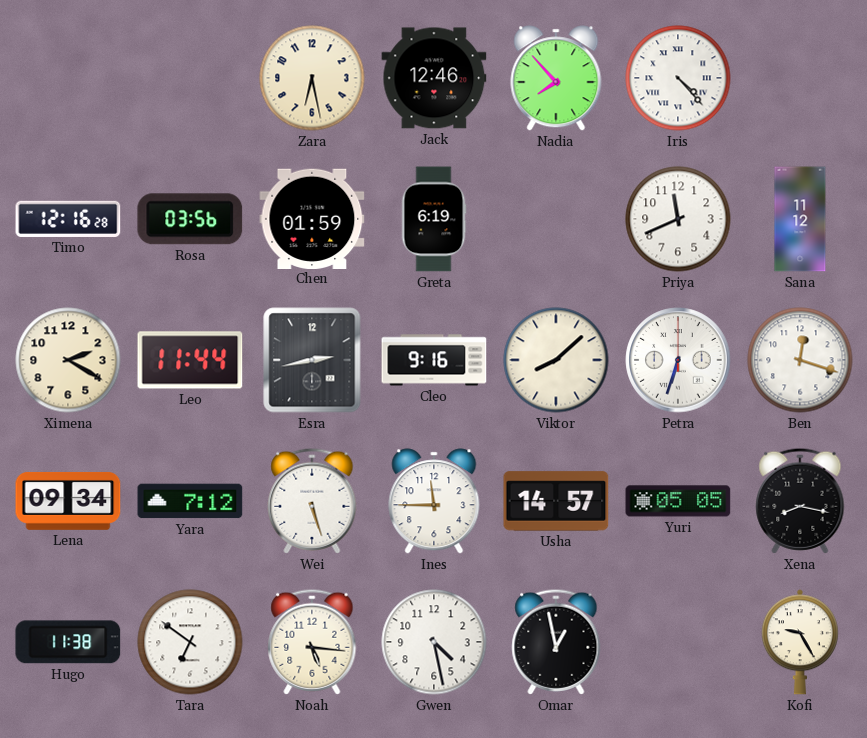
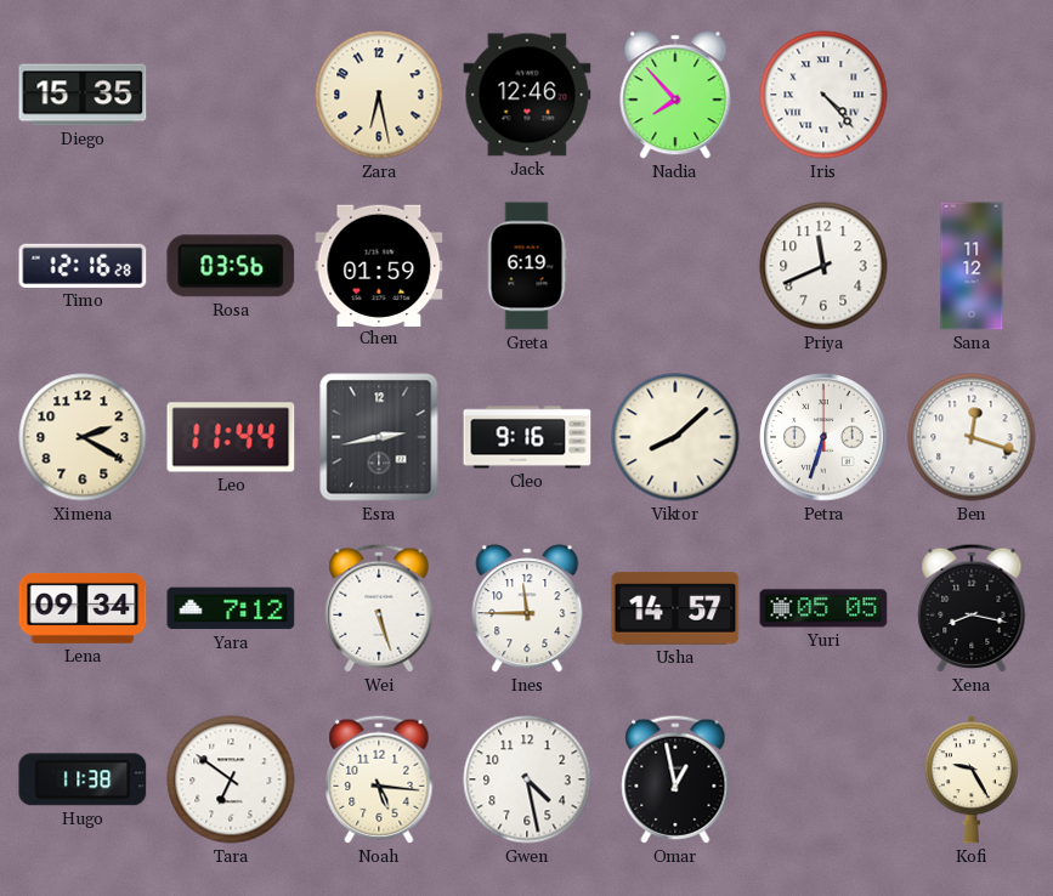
Diego: none -> 15:35
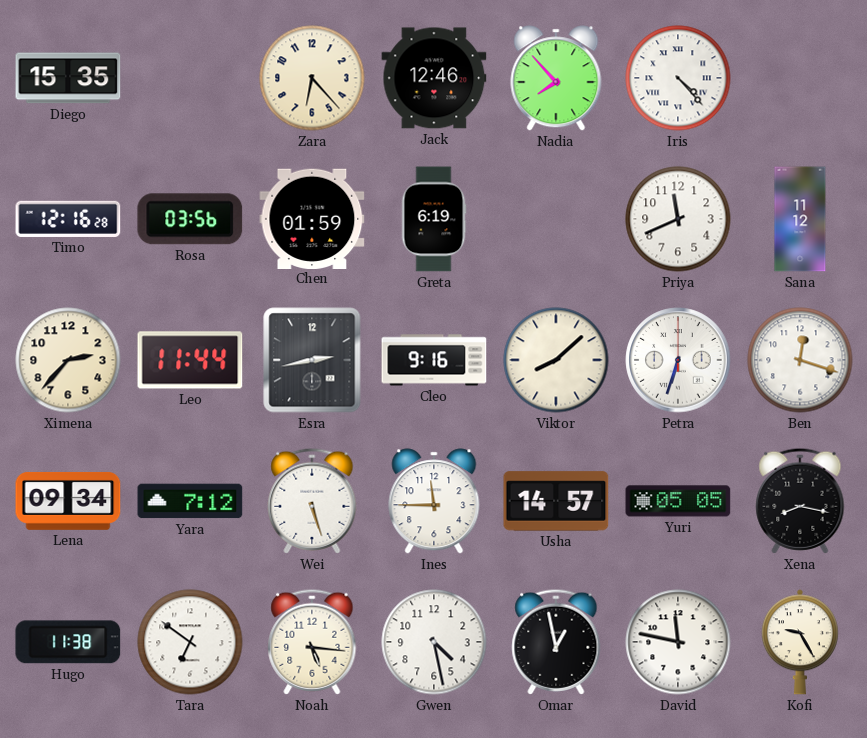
Zara: 6:28 -> 6:23
Ximena: 2:20 -> 2:37
David: none -> 11:47
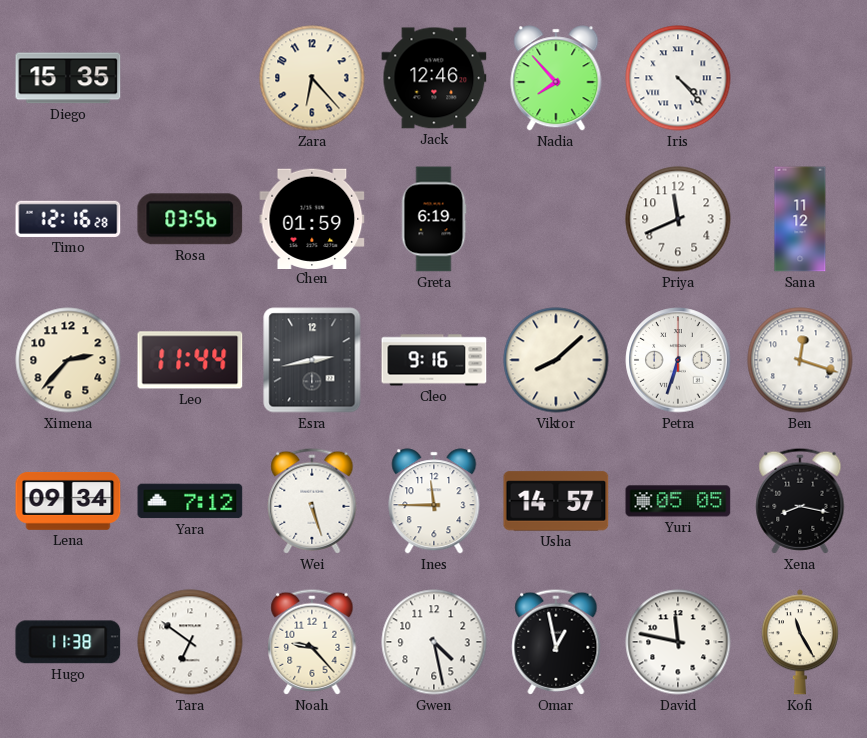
Noah: 5:16 -> 9:23
Kofi: 9:25 -> 11:25
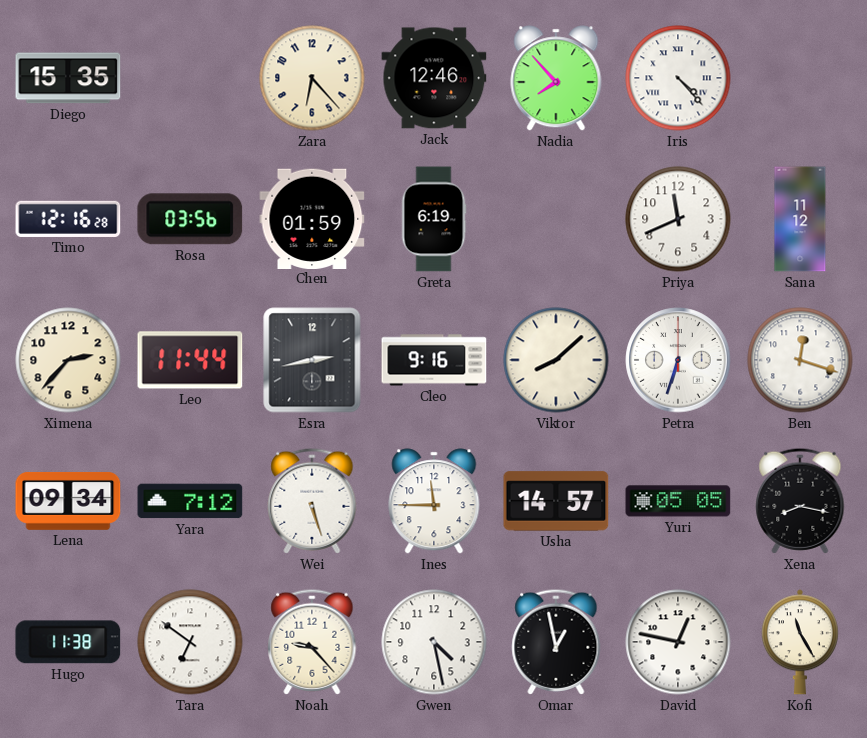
David: 11:47 -> 12:47
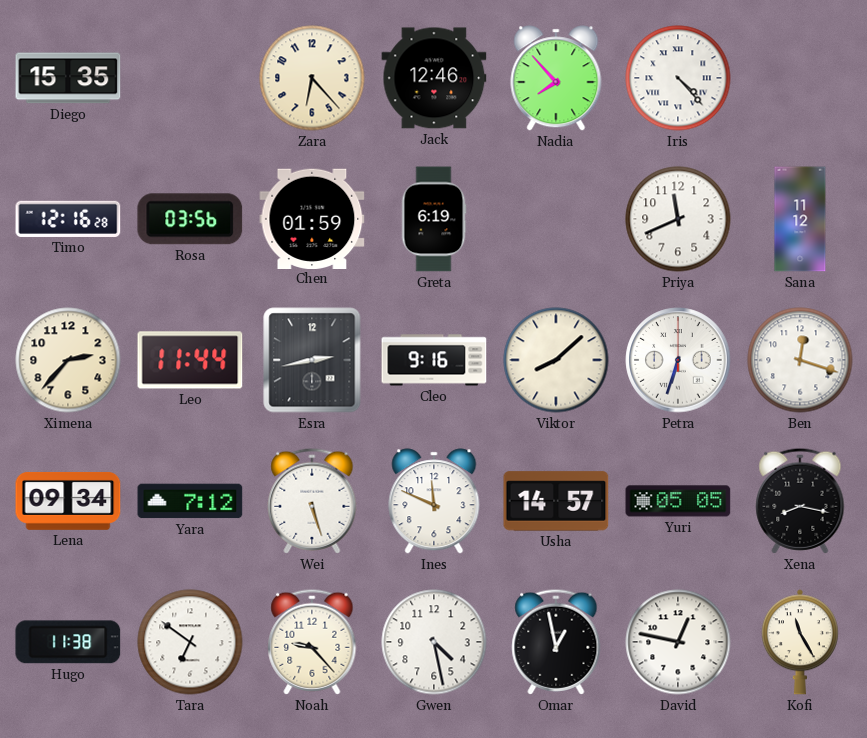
Ines: 11:45 -> 11:49
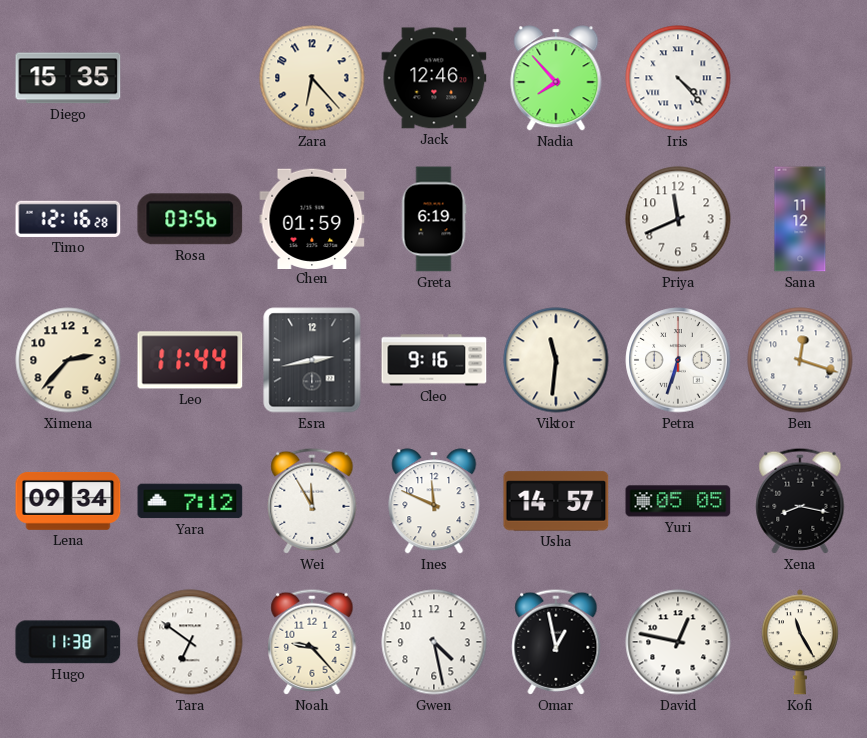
Viktor: 8:08 -> 11:31
Wei: 5:27 -> 11:55
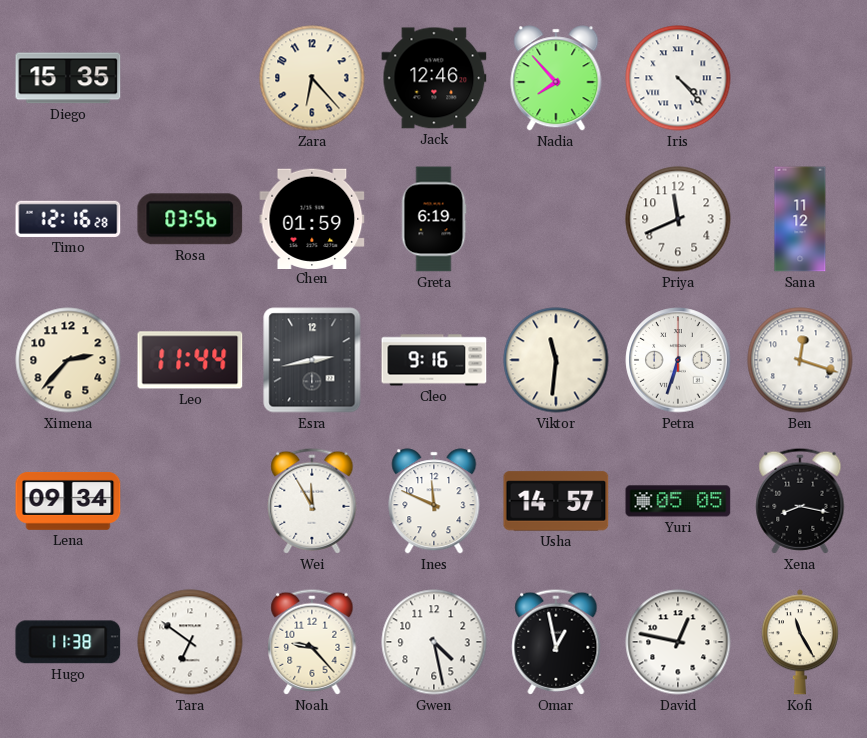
Yara: 7:12 -> none
